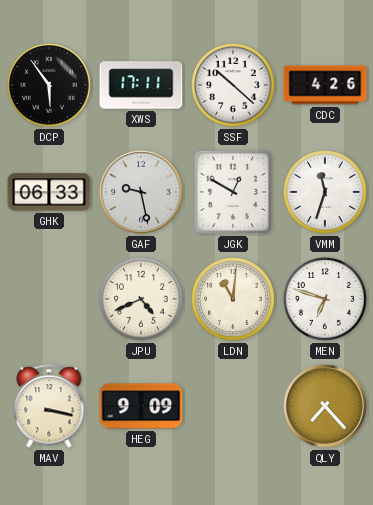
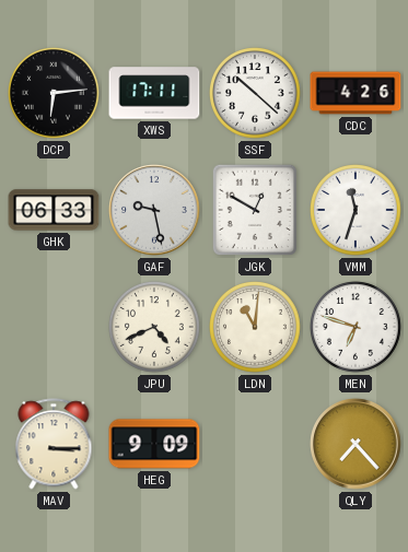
DCP: 5:54 -> 6:14
MAV: 3:17 -> 3:15
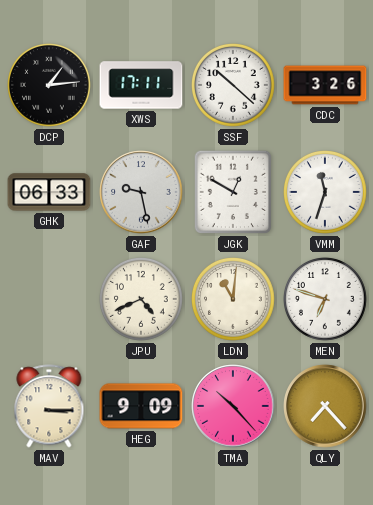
DCP: 6:14 -> 1:14
CDC: 4:26 -> 3:26
TMA: none -> 10:23
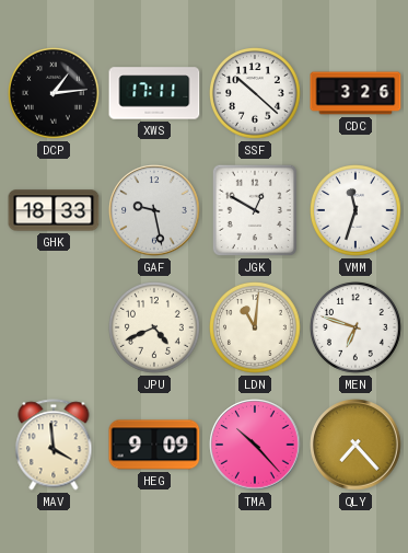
GHK: 06:33 -> 18:33
MAV: 3:15 -> 3:59
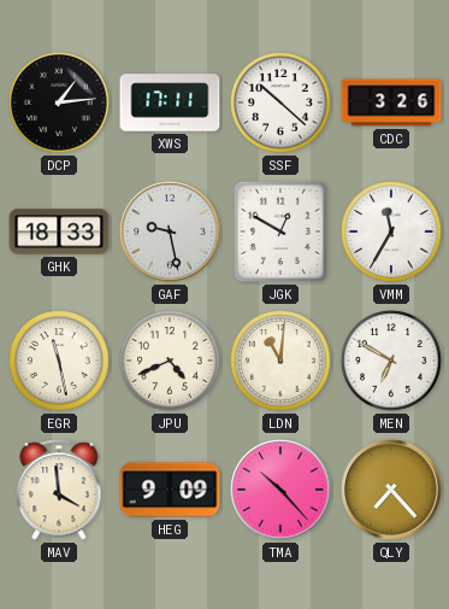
VMM: 11:33 -> 11:35
EGR: none -> 11:28
MEN: 6:48 -> 6:50
